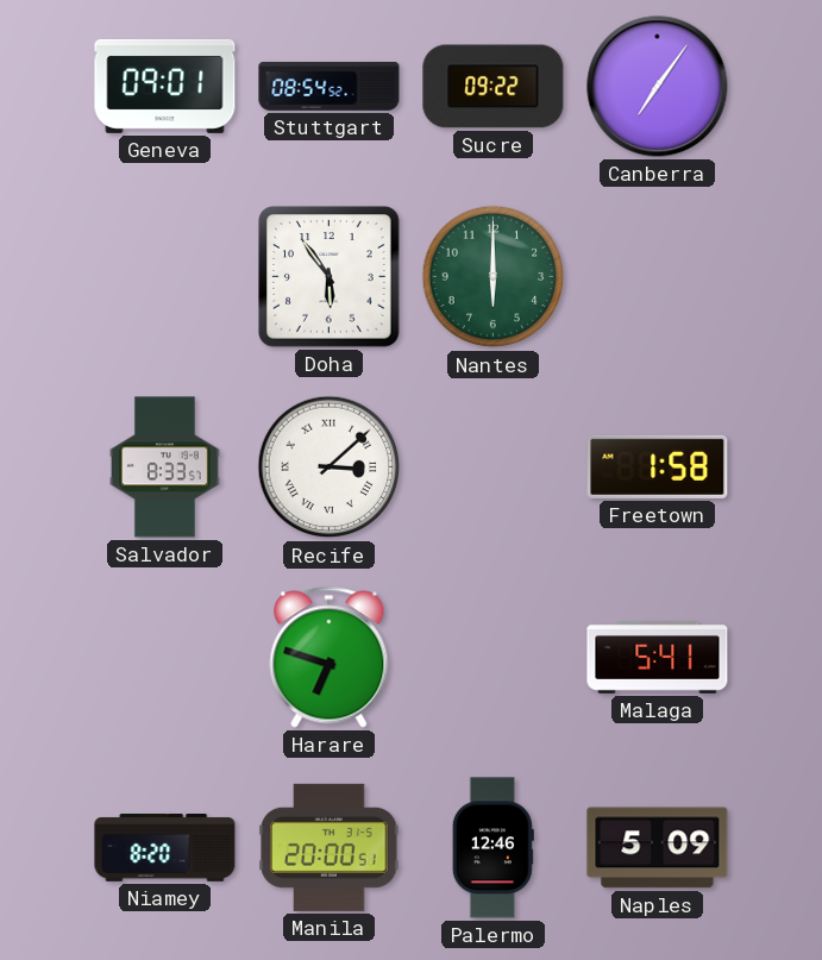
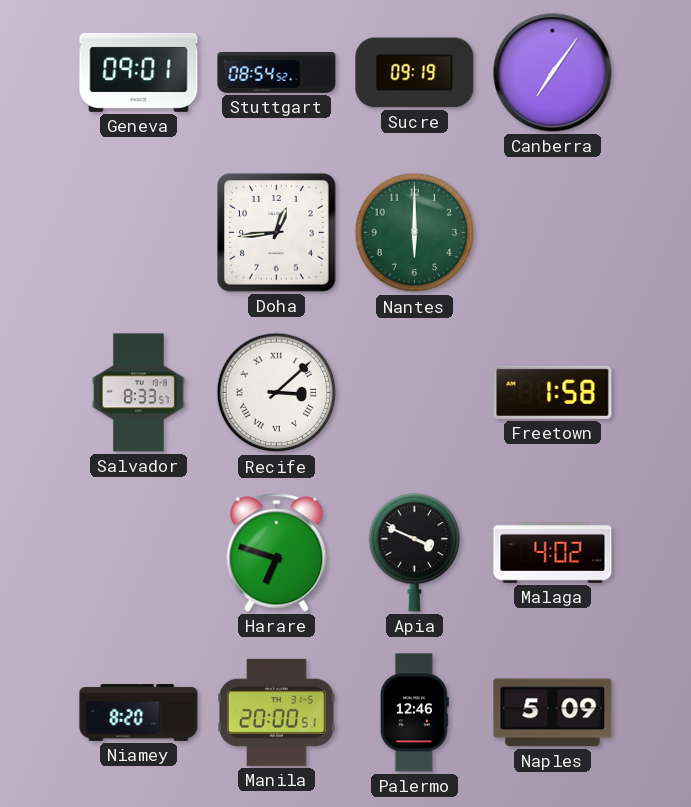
Sucre: 09:22 -> 09:19
Doha: 5:54 -> 12:44
Apia: none -> 3:49
Malaga: 5:41 -> 4:02
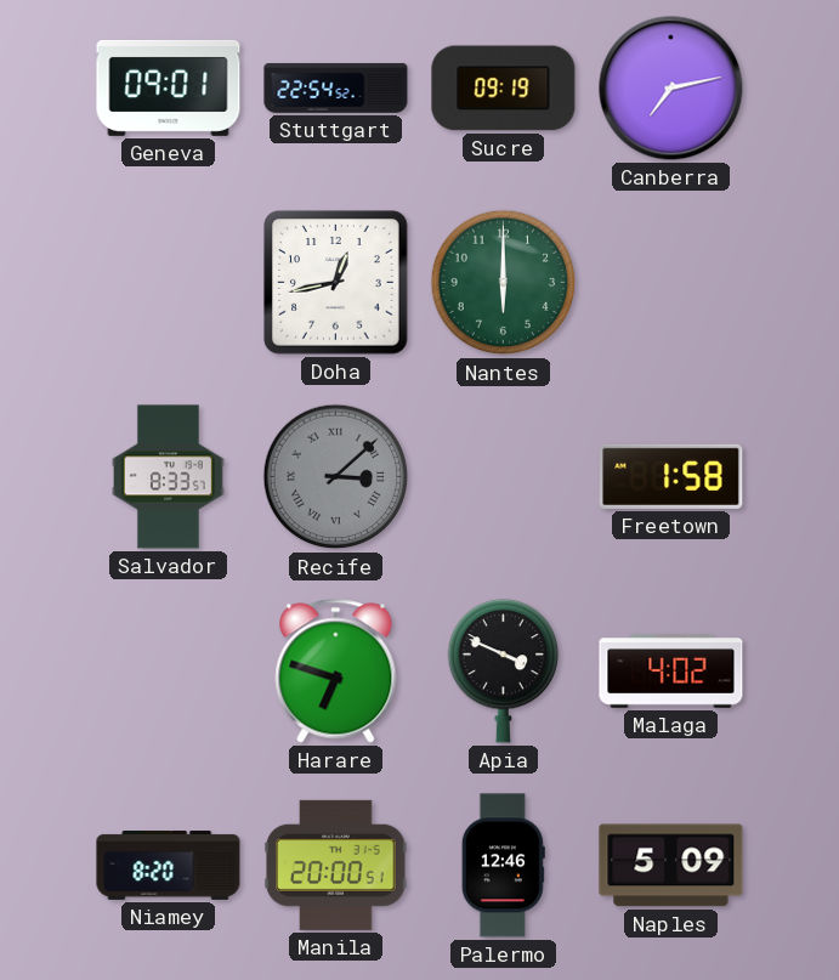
Stuttgart: 08:54 -> 22:54
Canberra: 7:06 -> 7:13
Doha: 12:44 -> 12:43
Recife dial: white -> grey
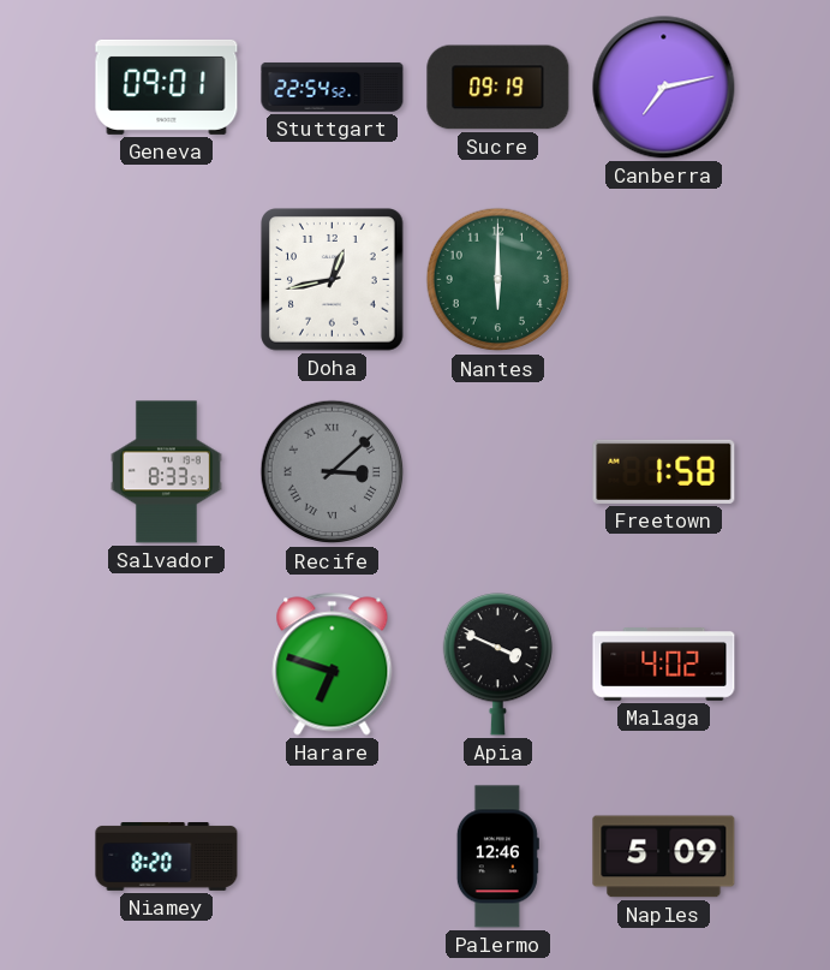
Manila: 20:00 -> none
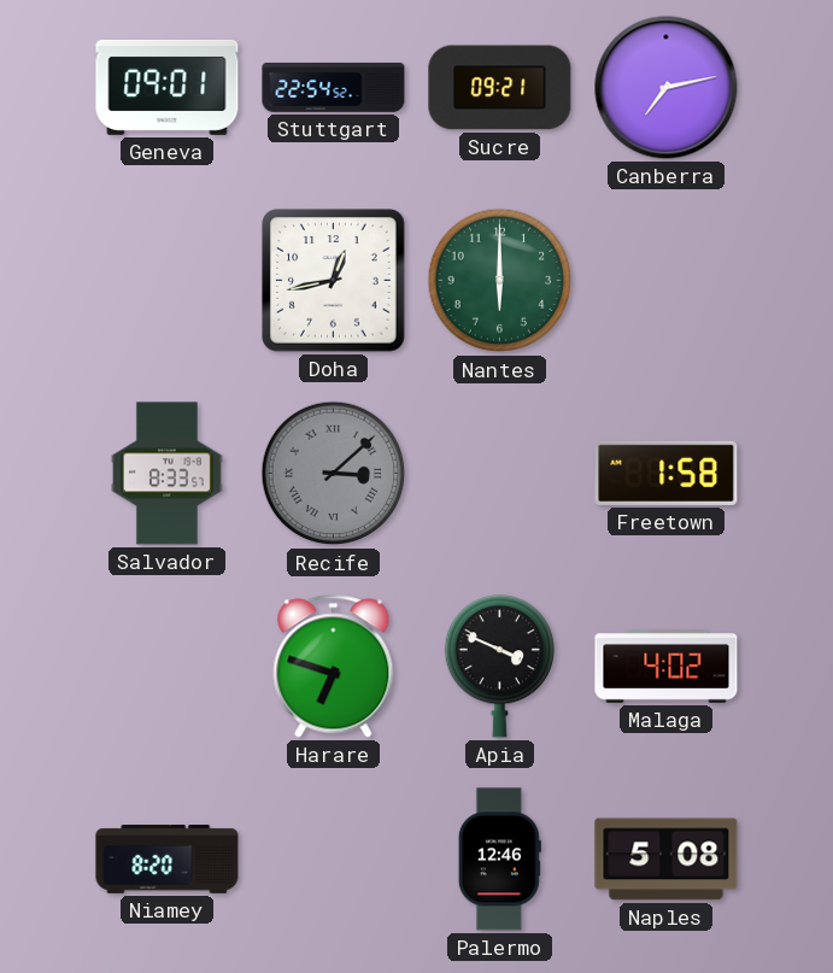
Sucre: 09:19 -> 09:21
Naples: 5:09 -> 5:08
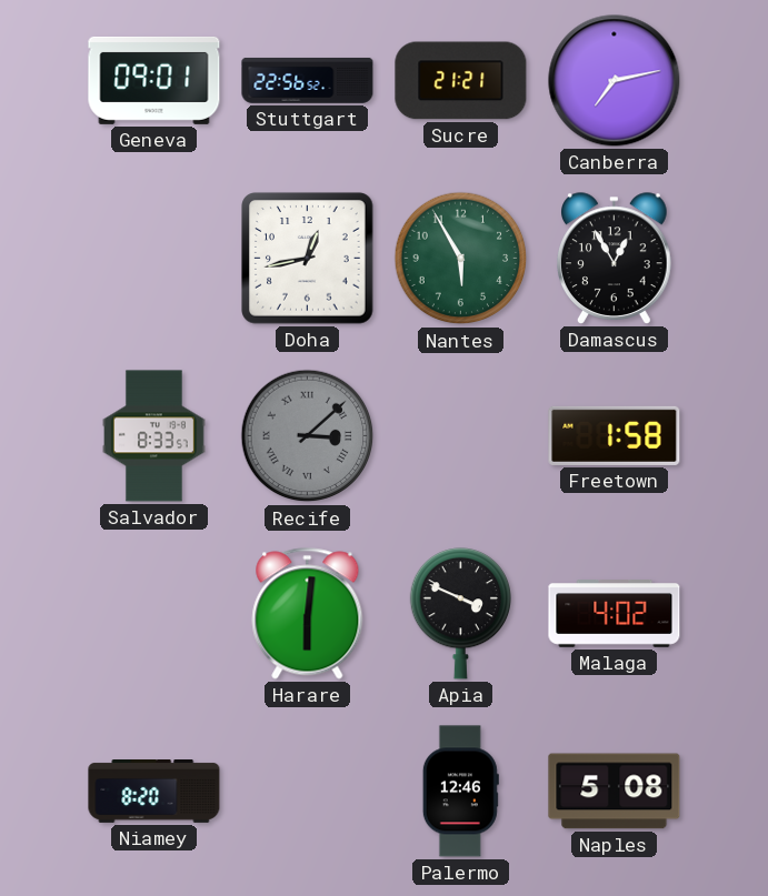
Stuttgart: 22:54 -> 22:56
Sucre: 09:21 -> 21:21
Nantes: 6:00 -> 5:55
Damascus: none -> 12:55
Harare: 6:48 -> 6:01
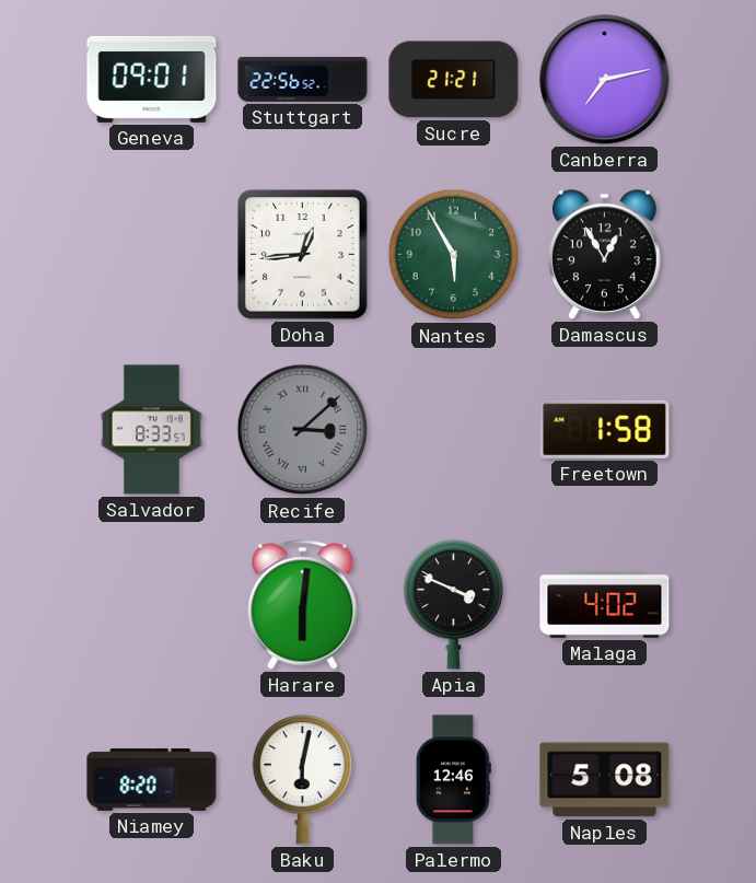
Doha: 12:43 -> 12:44
Baku: none -> 6:02
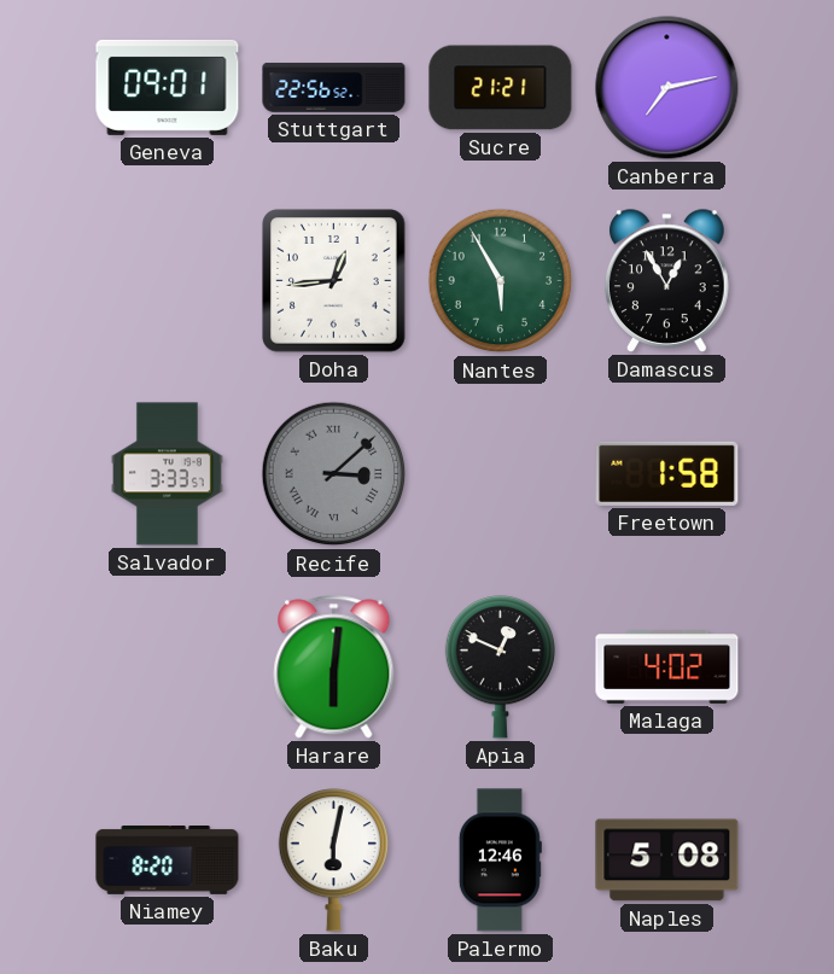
Salvador: 8:33 -> 3:33
Apia: 3:49 -> 12:49
